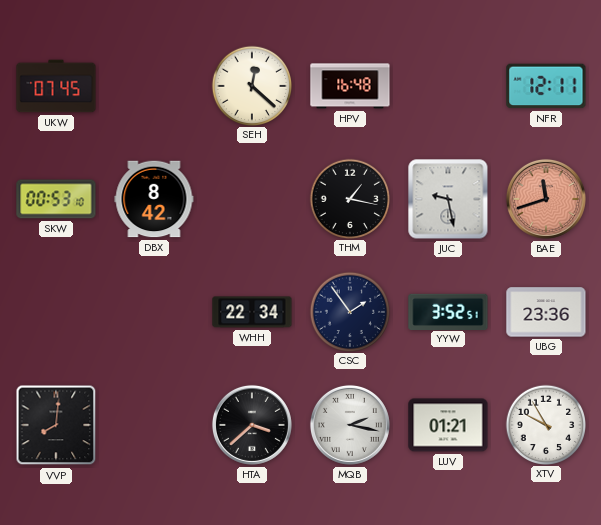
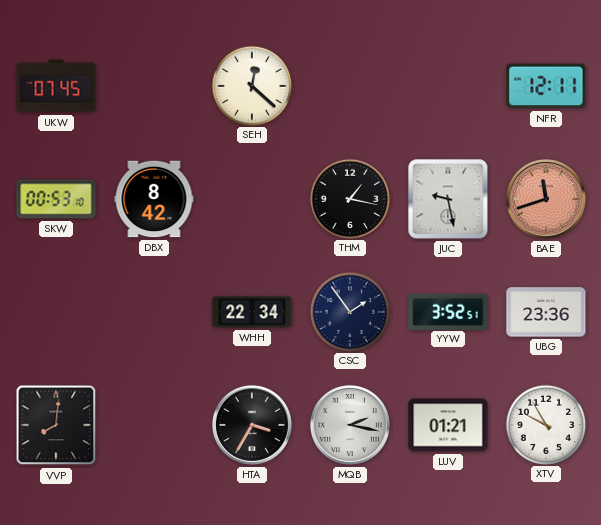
HPV: 16:48 -> none
HTA: 3:38 -> 3:35
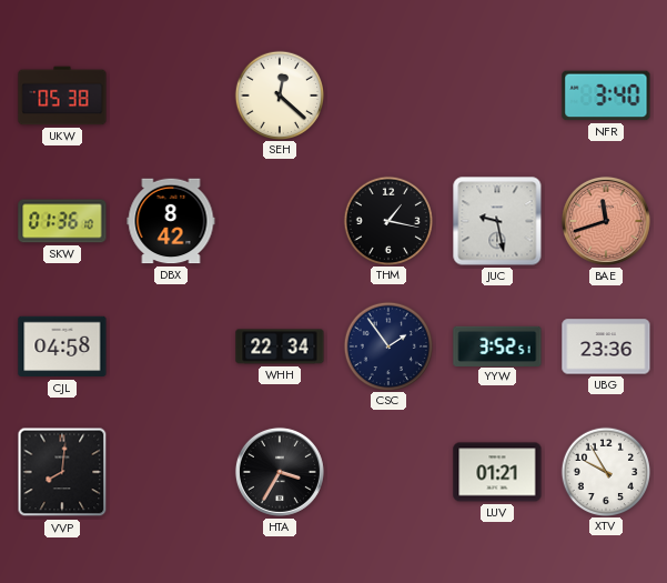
UKW: 07:45 -> 05:38
NFR: 12:11 -> 3:40
SKW: 00:53 -> 01:36
CJL: none -> 04:58
MQB: 2:17 -> none
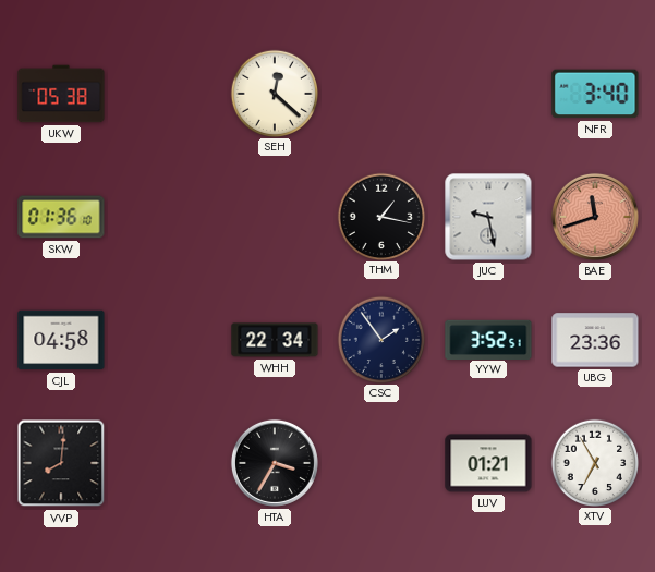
DBX: 8:42 -> none
XTV: 9:55 -> 6:55
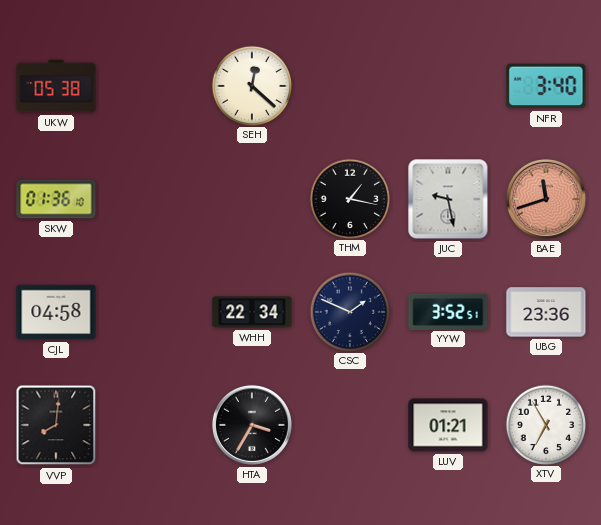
CSC: 1:54 -> 1:49
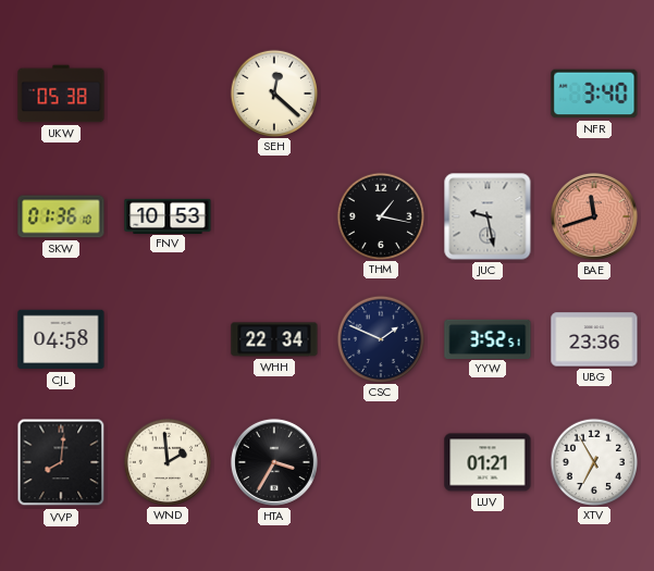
FNV: none -> 10:53
WND: none -> 1:59
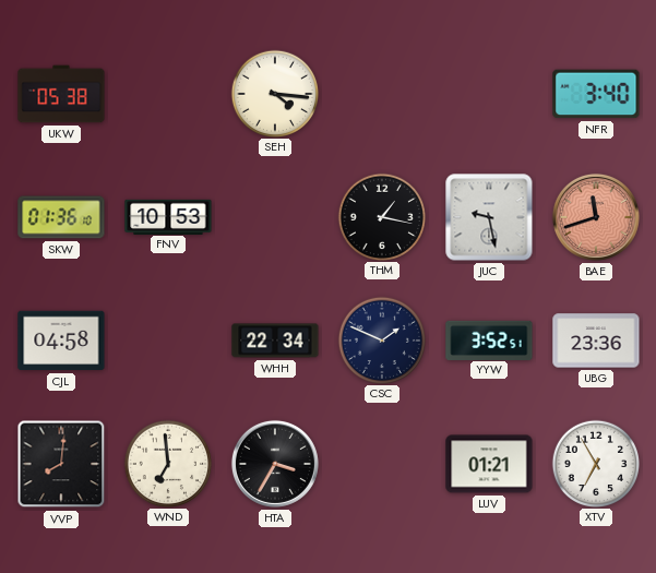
SEH: 12:22 -> 4:16
WND: 1:59 -> 6:59
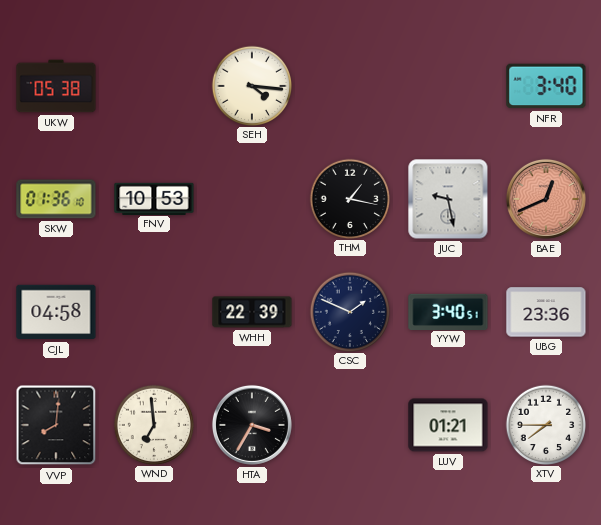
BAE: 11:42 -> 12:41
WHH: 22:34 -> 22:39
YYW: 3:52 -> 3:40
XTV: 6:55 -> 7:45
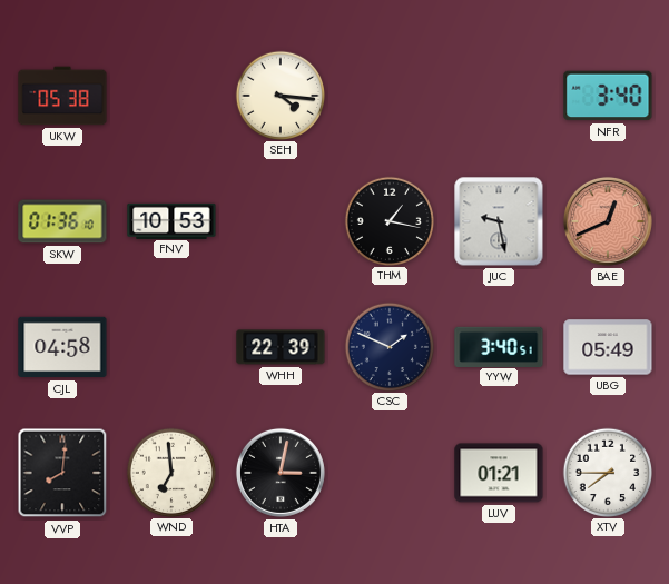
UBG: 23:36 -> 05:49
HTA: 3:35 -> 3:02
